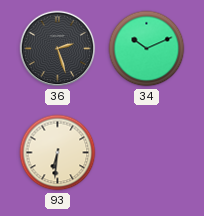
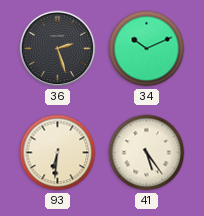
41: none -> 5:24
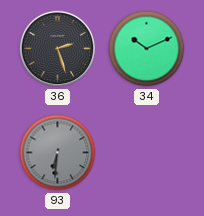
93 dial: cream -> grey
41: 5:24 -> none
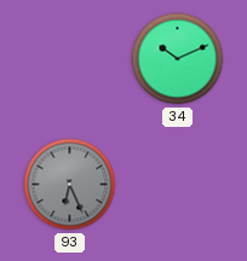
36: 2:27 -> none
93: 6:31 -> 6:26
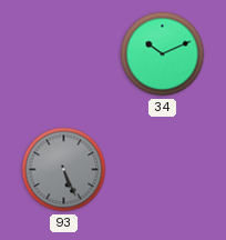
93: 6:26 -> 5:26
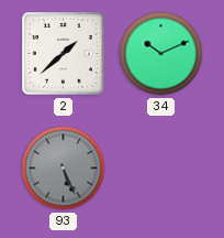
2: none -> 1:38
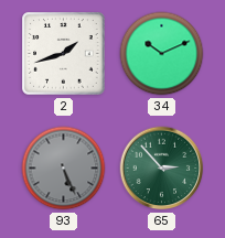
2: 1:38 -> 1:42
65: none -> 2:53
